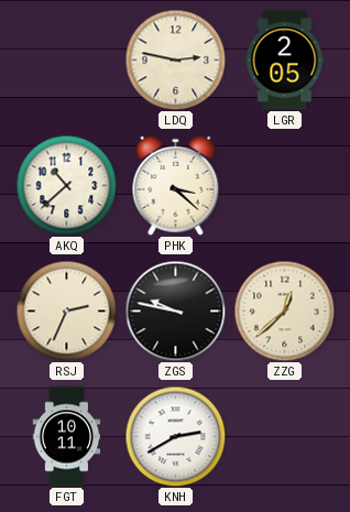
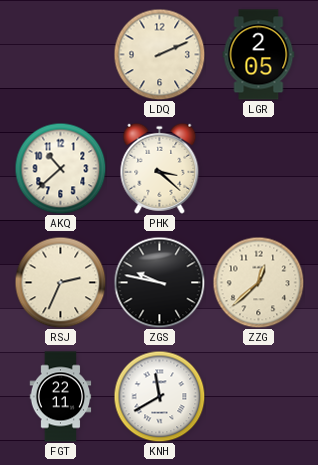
LDQ: 2:47 -> 2:11
FGT: 10:11 -> 22:11
KNH: 2:40 -> 11:40
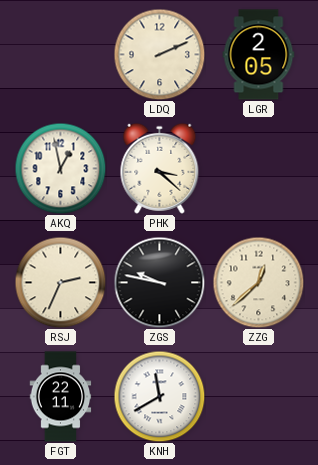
AKQ: 10:38 -> 12:58
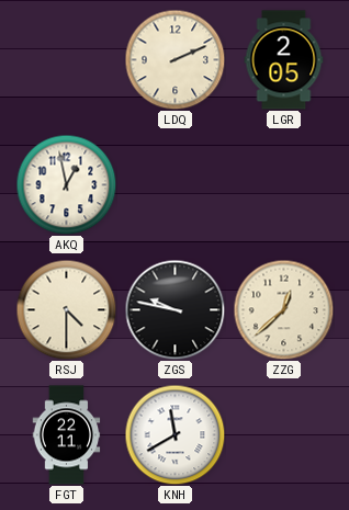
PHK: 3:22 -> none
RSJ: 2:34 -> 4:30
